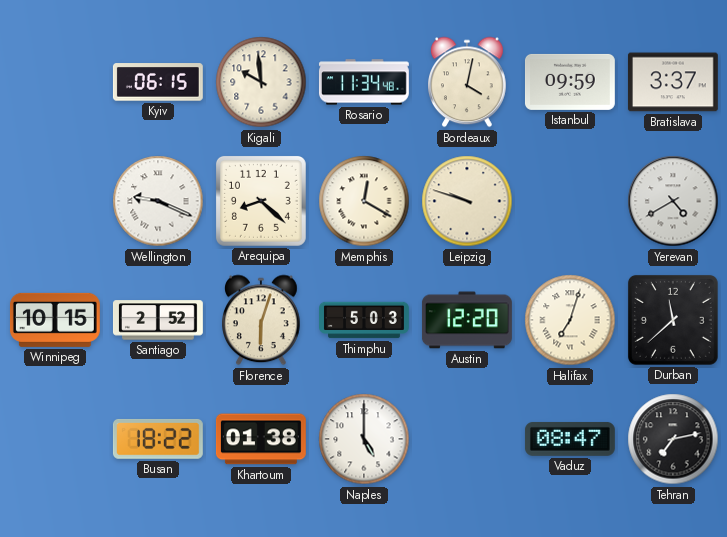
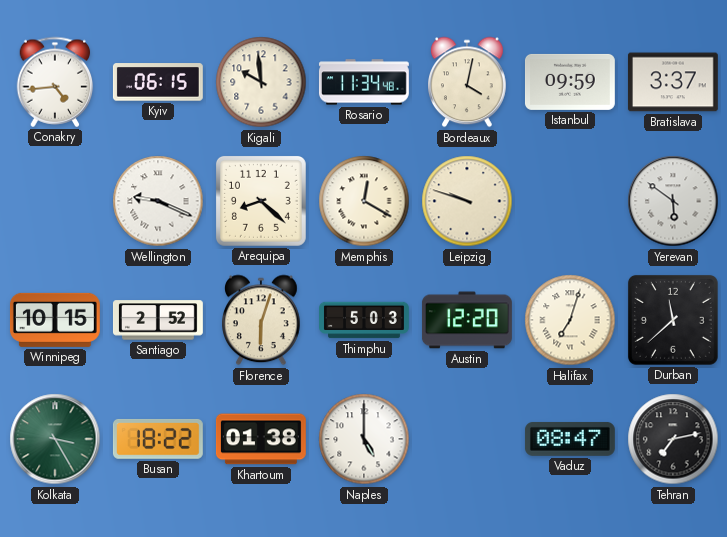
Conakry: none -> 4:44
Yerevan: 4:40 -> 5:51
Kolkata: none -> 3:25
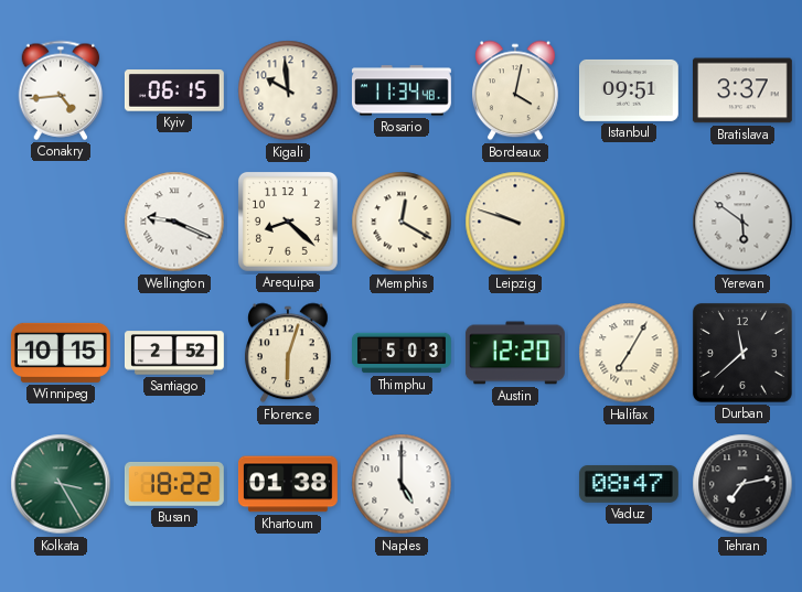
Istanbul: 09:59 -> 09:51
Halifax: 7:03 -> 7:05
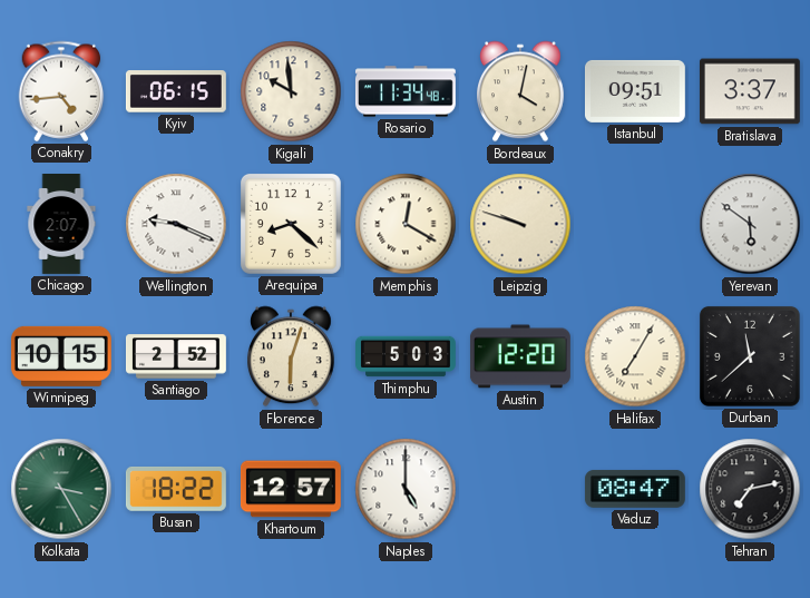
Chicago: none -> 2:07
Khartoum: 01:38 -> 12:57
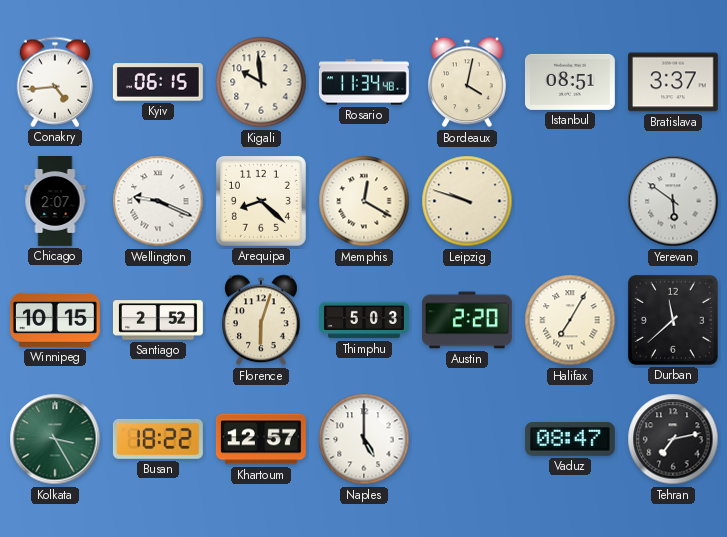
Istanbul: 09:51 -> 08:51
Austin: 12:20 -> 2:20
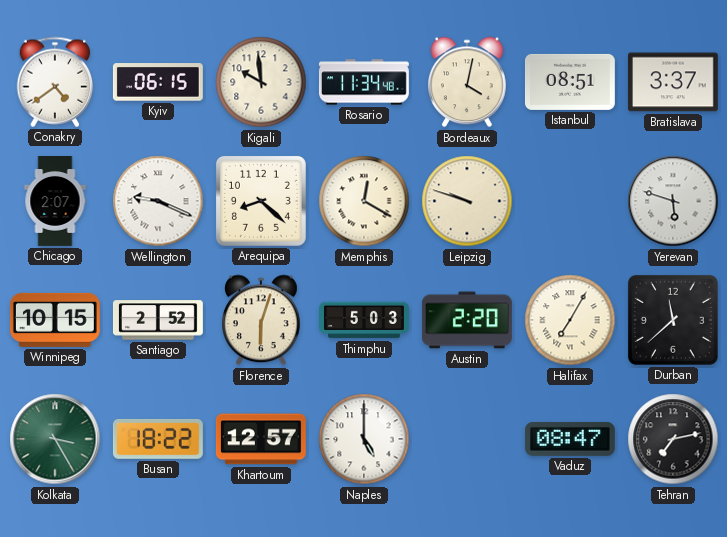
Conakry: 4:44 -> 4:39
Yerevan: 5:51 -> 5:48
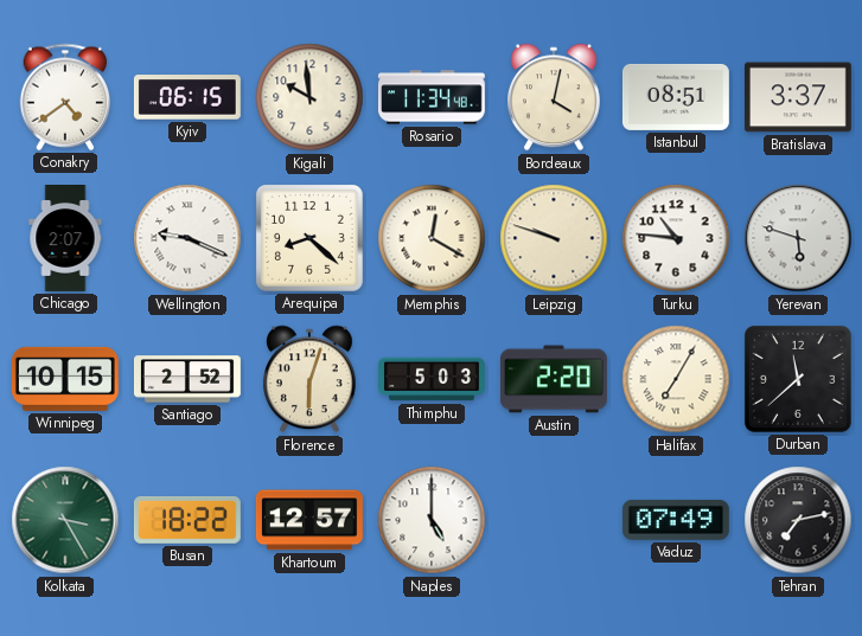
Turku: none -> 10:46
Vaduz: 08:47 -> 07:49
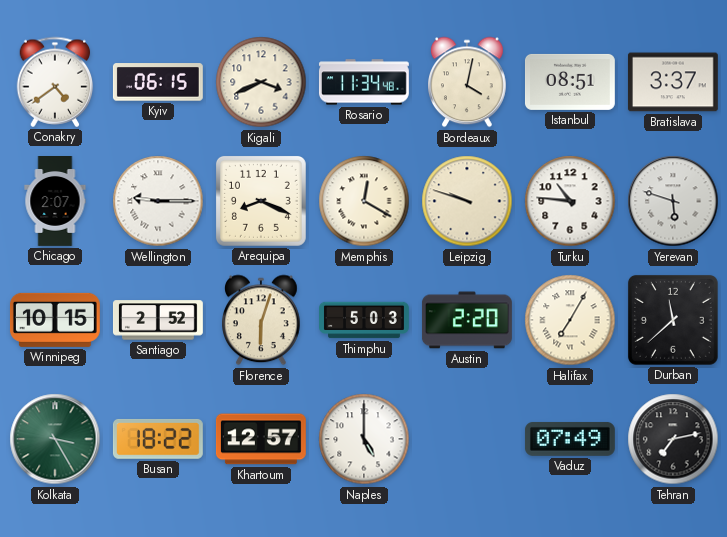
Kigali: 9:59 -> 3:41
Wellington: 9:19 -> 9:15
Arequipa: 8:22 -> 8:19
